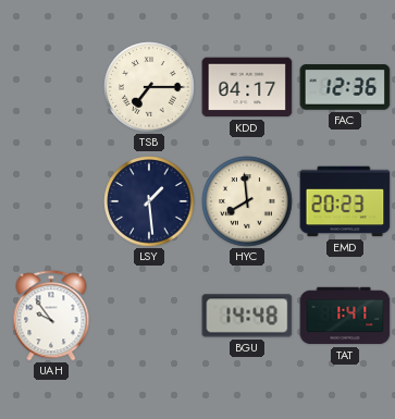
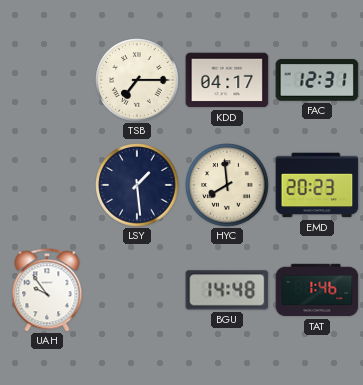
FAC: 12:36 -> 12:31
TAT: 1:41 -> 1:46
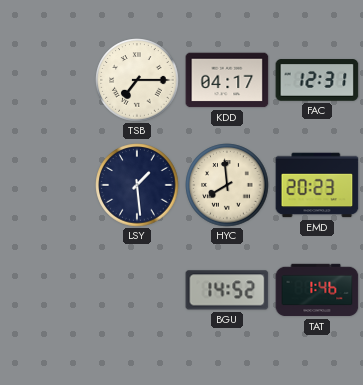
UAH: 9:54 -> none
BGU: 14:48 -> 14:52
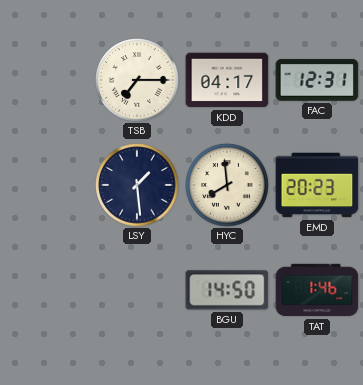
BGU: 14:52 -> 14:50
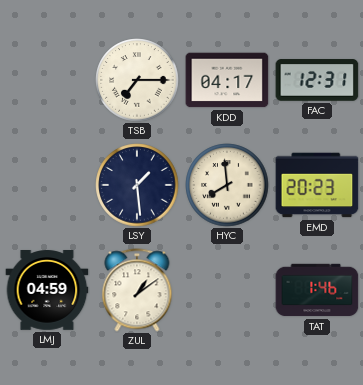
LMJ: none -> 04:59
ZUL: none -> 1:09
BGU: 14:50 -> none
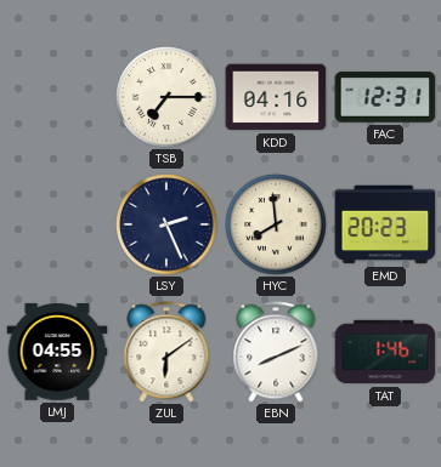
KDD: 04:17 -> 04:16
LSY: 1:29 -> 2:26
LMJ: 04:59 -> 04:55
ZUL: 1:09 -> 6:09
EBN: none -> 8:11
